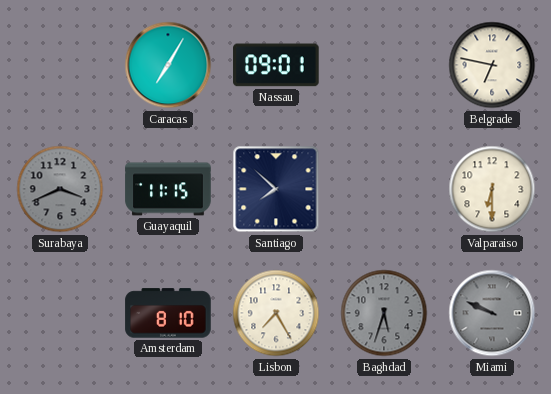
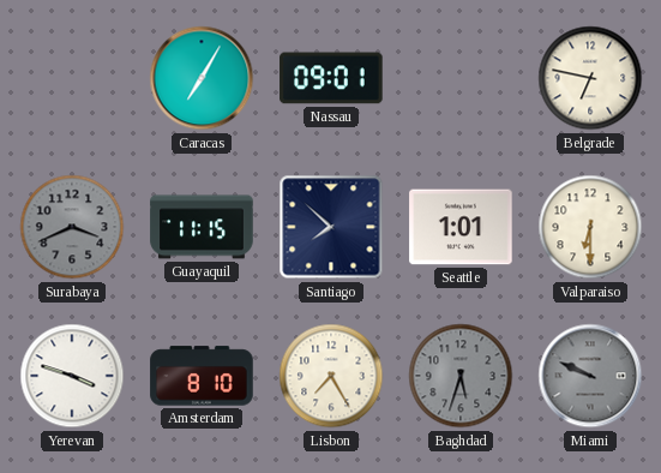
Seattle: none -> 1:01
Yerevan: none -> 3:48
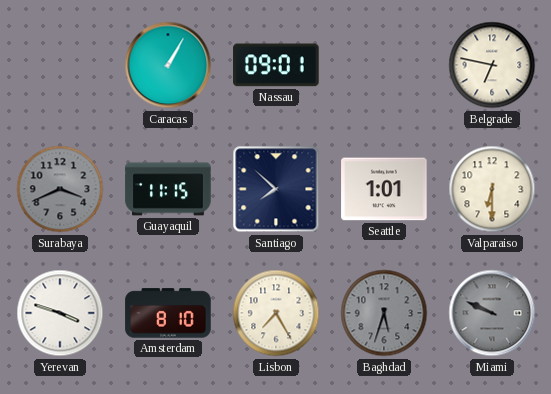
Caracas: 7:05 -> 1:05
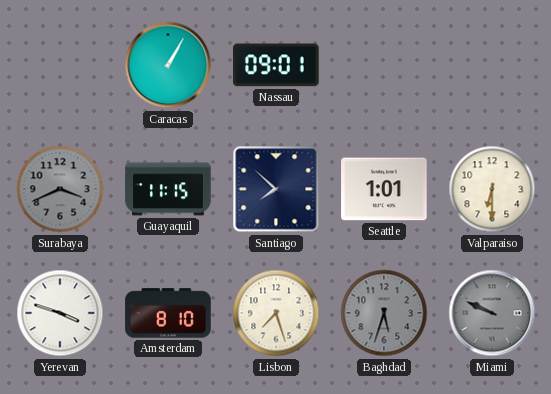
Belgrade: 6:47 -> none
Lisbon: 7:25 -> 7:27
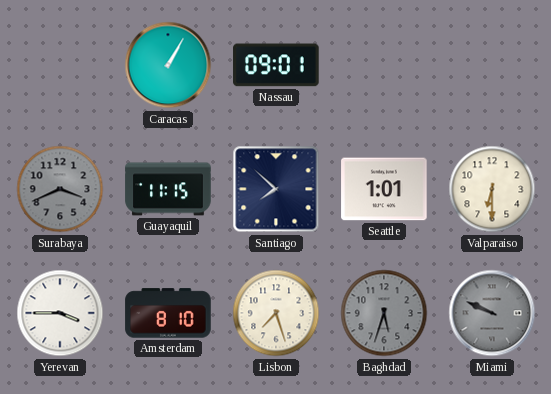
Yerevan: 3:48 -> 3:45
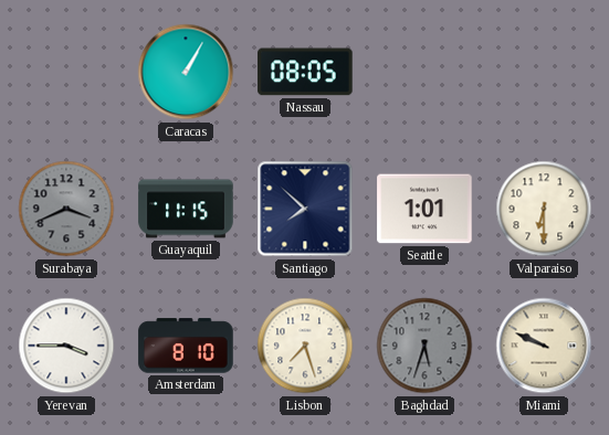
Nassau: 09:01 -> 08:05
Miami dial: grey -> cream
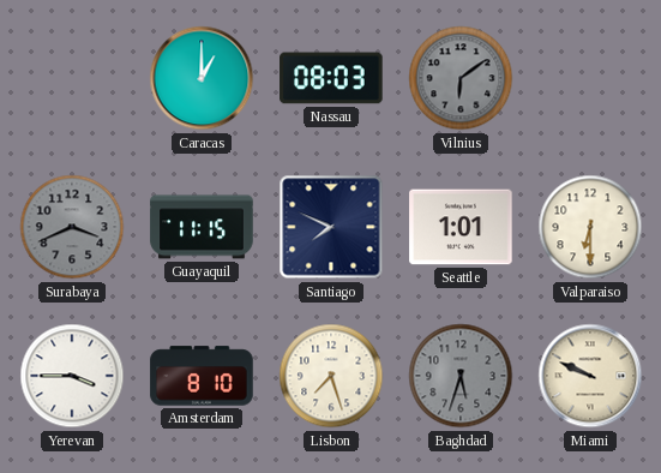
Caracas: 1:05 -> 1:00
Nassau: 08:05 -> 08:03
Vilnius: none -> 6:09
Santiago: 7:52 -> 7:49
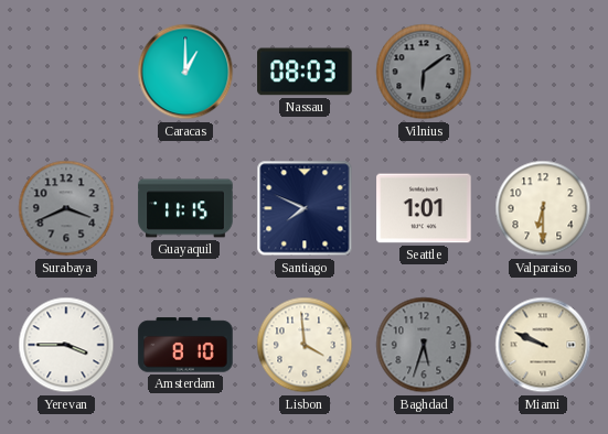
Lisbon: 7:27 -> 3:59
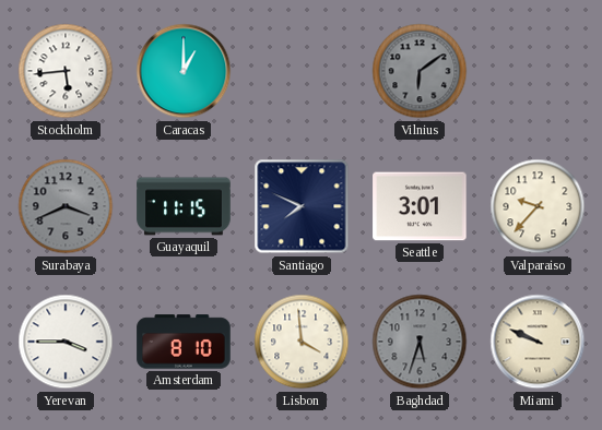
Stockholm: none -> 5:44
Nassau: 08:03 -> none
Seattle: 1:01 -> 3:01
Valparaiso: 6:30 -> 9:37
